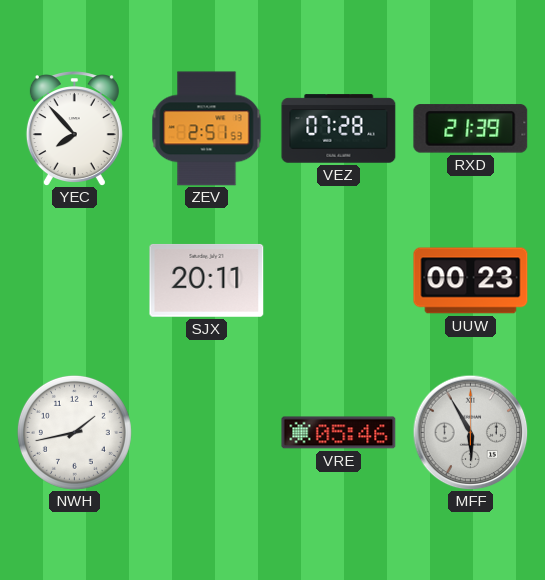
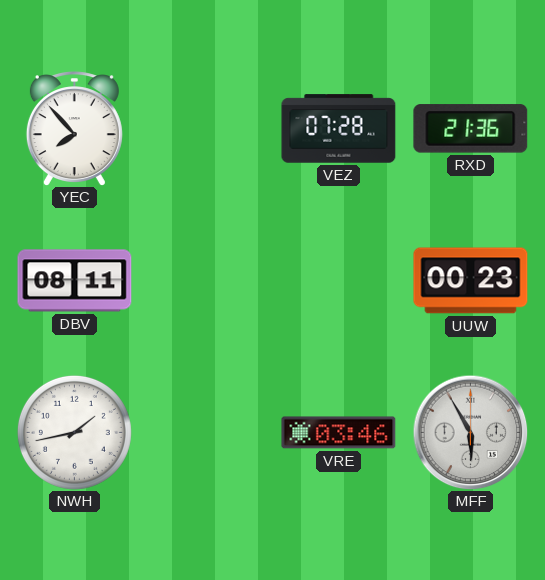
ZEV: 2:51 -> none
RXD: 21:39 -> 21:36
DBV: none -> 08:11
SJX: 20:11 -> none
VRE: 05:46 -> 03:46
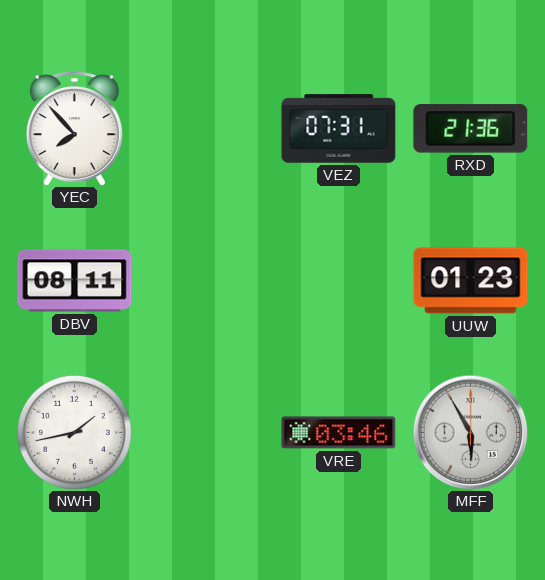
VEZ: 07:28 -> 07:31
UUW: 00:23 -> 01:23
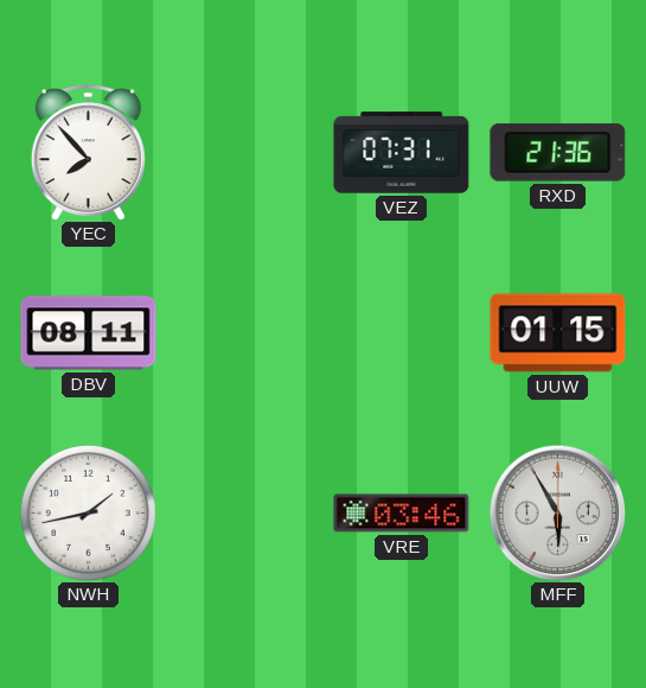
UUW: 01:23 -> 01:15
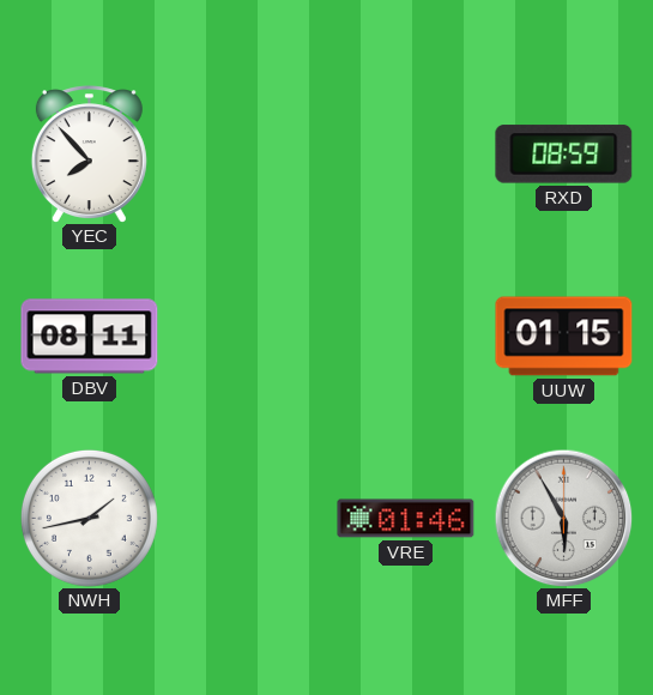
VEZ: 07:31 -> none
RXD: 21:36 -> 08:59
VRE: 03:46 -> 01:46
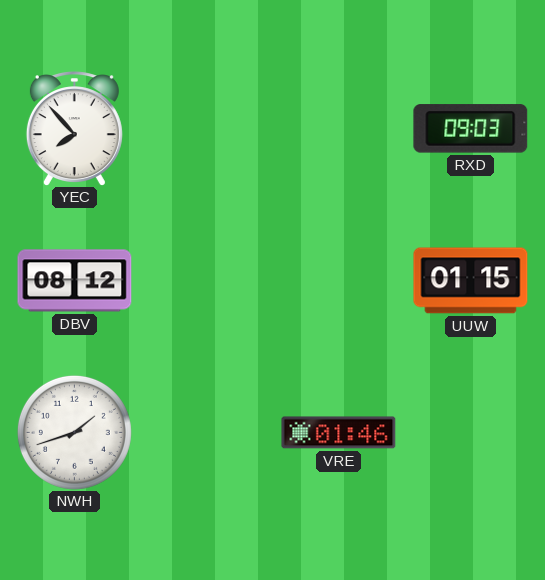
RXD: 08:59 -> 09:03
DBV: 08:11 -> 08:12
NWH: 1:43 -> 1:42
MFF: 5:55 -> none
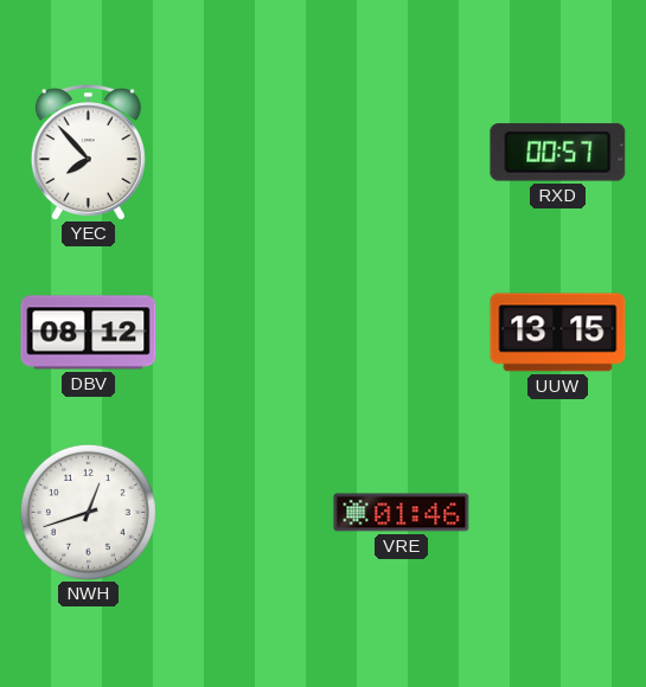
RXD: 09:03 -> 00:57
UUW: 01:15 -> 13:15
NWH: 1:42 -> 12:42
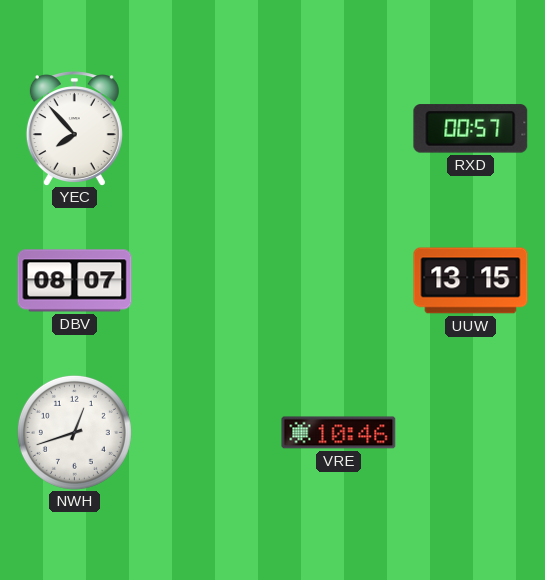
DBV: 08:12 -> 08:07
VRE: 01:46 -> 10:46
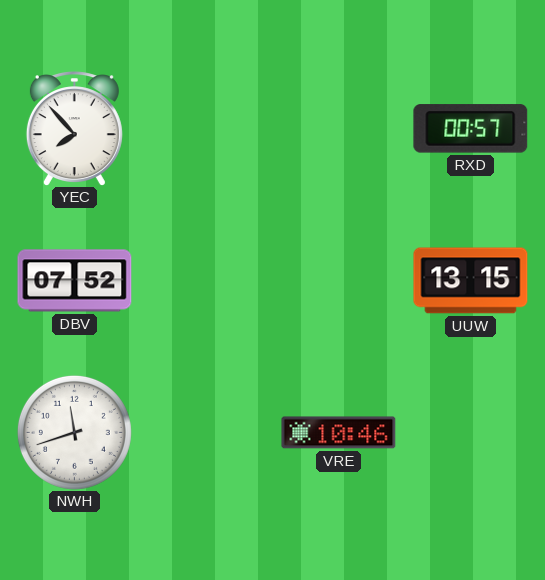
DBV: 08:07 -> 07:52
NWH: 12:42 -> 11:42
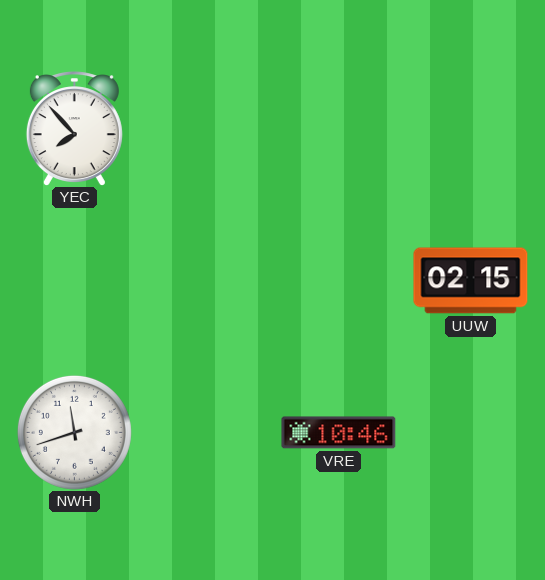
RXD: 00:57 -> none
DBV: 07:52 -> none
UUW: 13:15 -> 02:15
